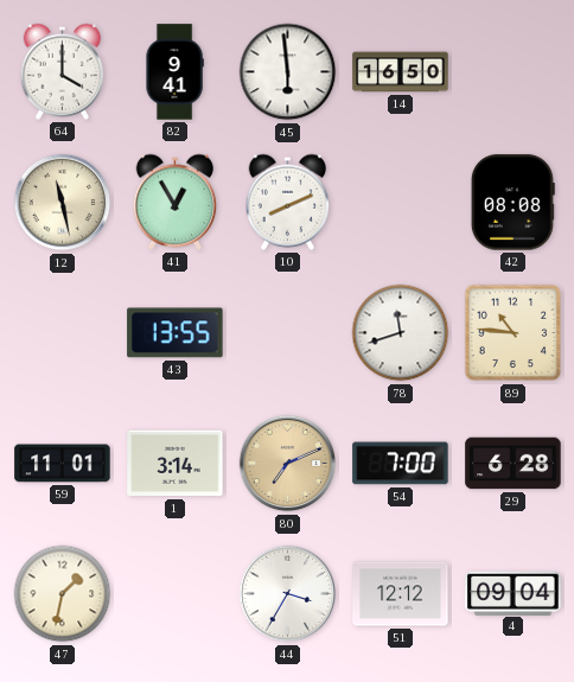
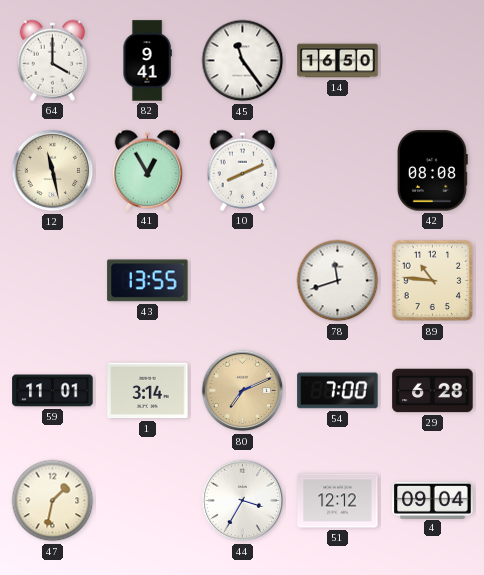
45: 5:59 -> 11:24
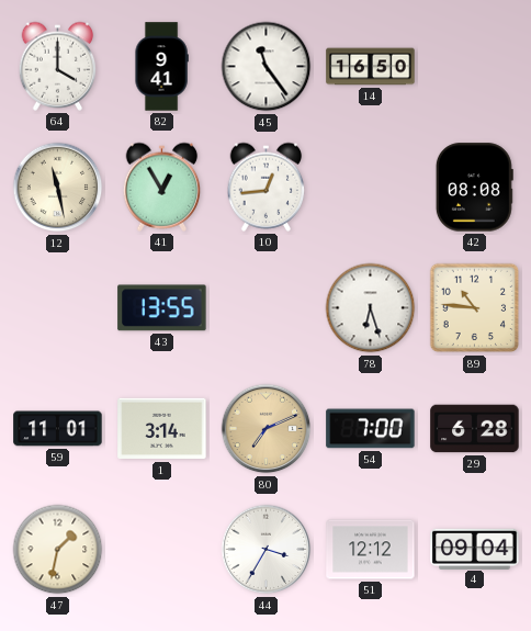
10: 8:11 -> 12:44
78: 11:42 -> 6:27
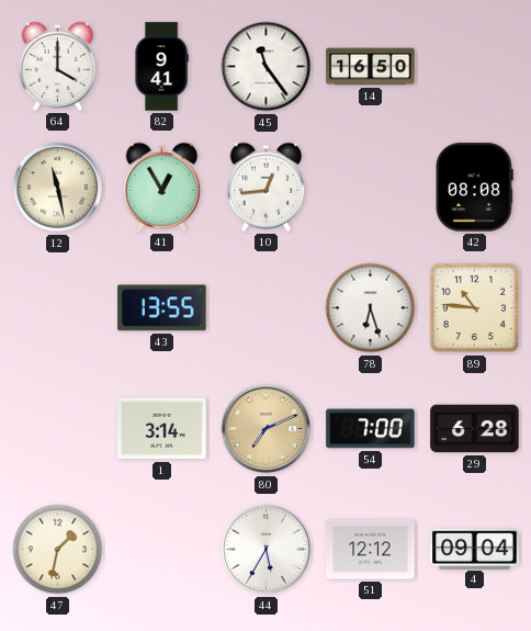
59: 11:01 -> none
44: 3:35 -> 5:35
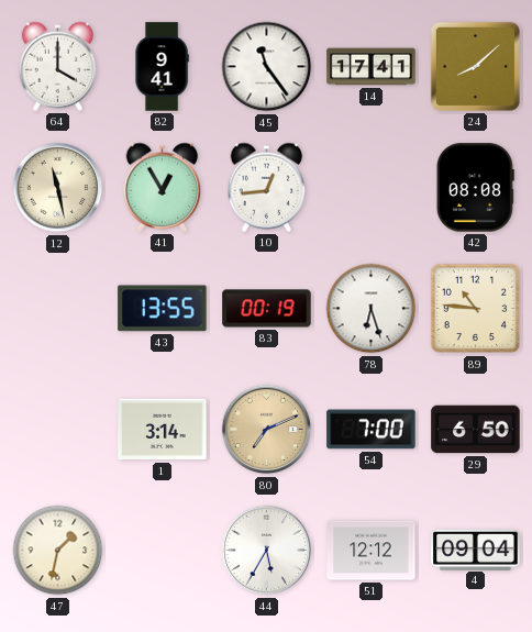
14: 16:50 -> 17:41
24: none -> 8:08
83: none -> 00:19
29: 6:28 -> 6:50
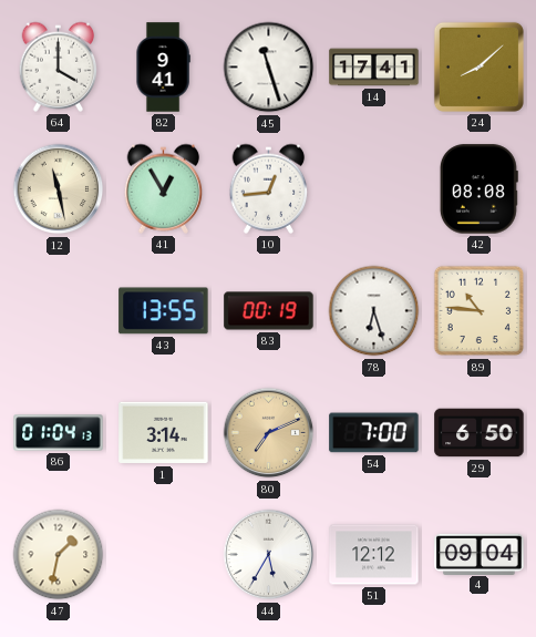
45: 11:24 -> 11:27
86: none -> 01:04
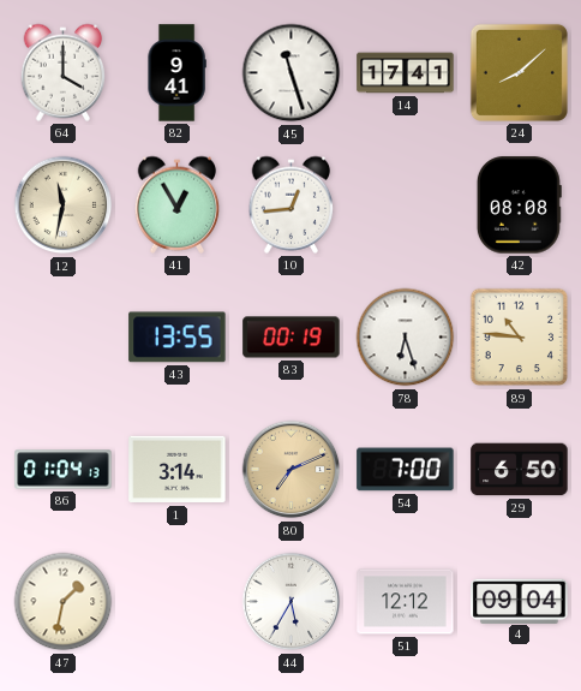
12: 11:28 -> 11:32
